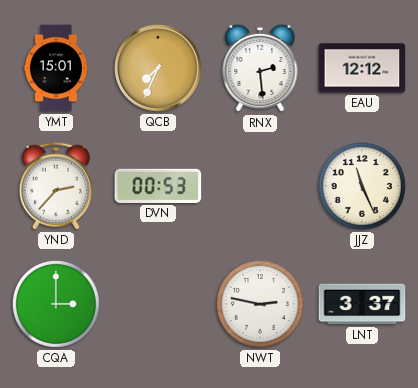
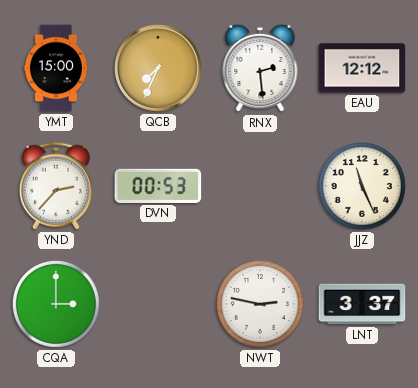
YMT: 15:01 -> 15:00
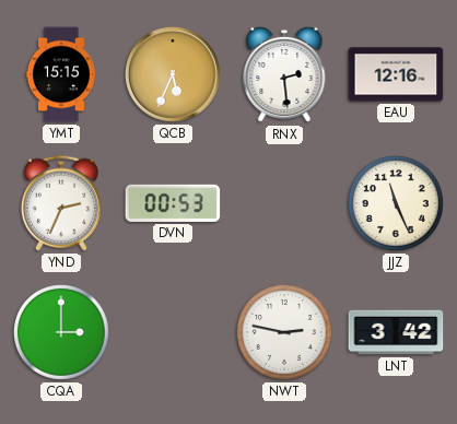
YMT: 15:00 -> 15:15
QCB: 7:34 -> 5:34
EAU: 12:12 -> 12:16
YND: 2:37 -> 2:34
LNT: 3:37 -> 3:42
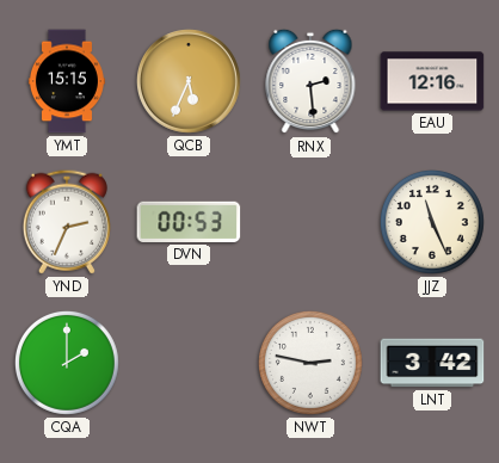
CQA: 3:00 -> 2:00
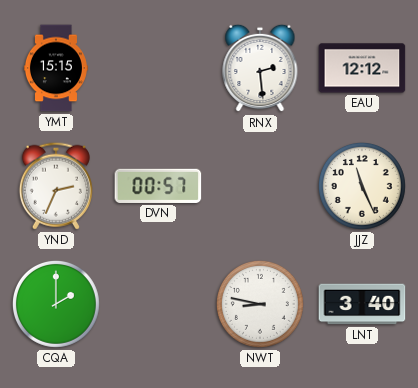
QCB: 5:34 -> none
EAU: 12:16 -> 12:12
DVN: 00:53 -> 00:57
NWT: 2:47 -> 8:47
LNT: 3:42 -> 3:40
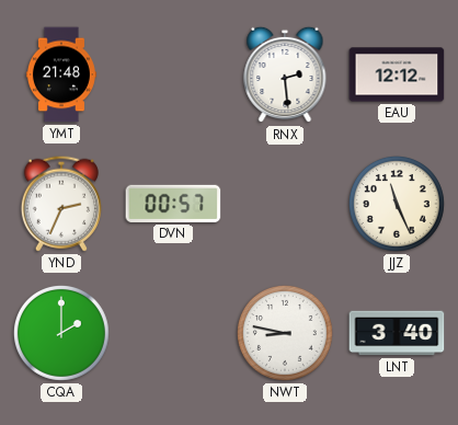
YMT: 15:15 -> 21:48
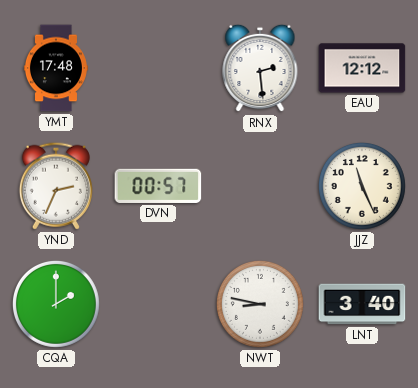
YMT: 21:48 -> 17:48
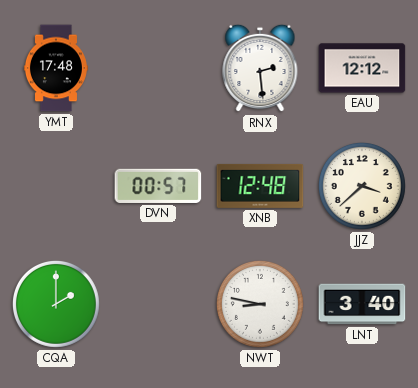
YND: 2:34 -> none
XNB: none -> 12:48
JJZ: 11:26 -> 3:38
